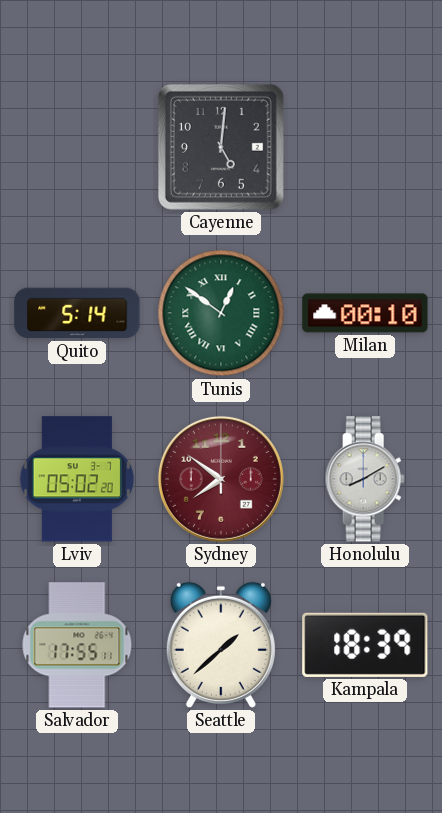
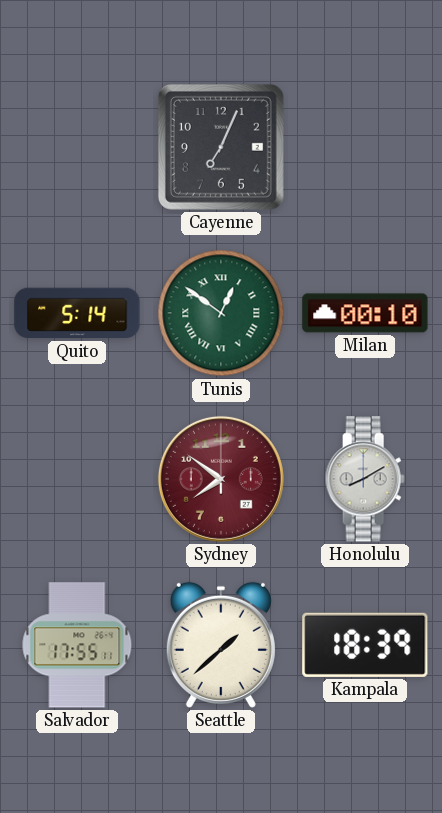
Cayenne: 5:01 -> 7:04
Lviv: 05:02 -> none
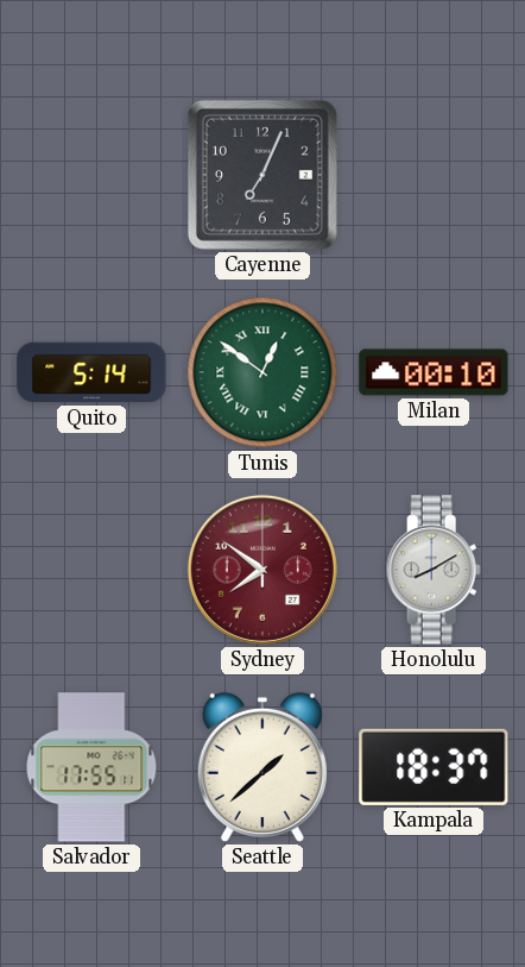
Kampala: 18:39 -> 18:37
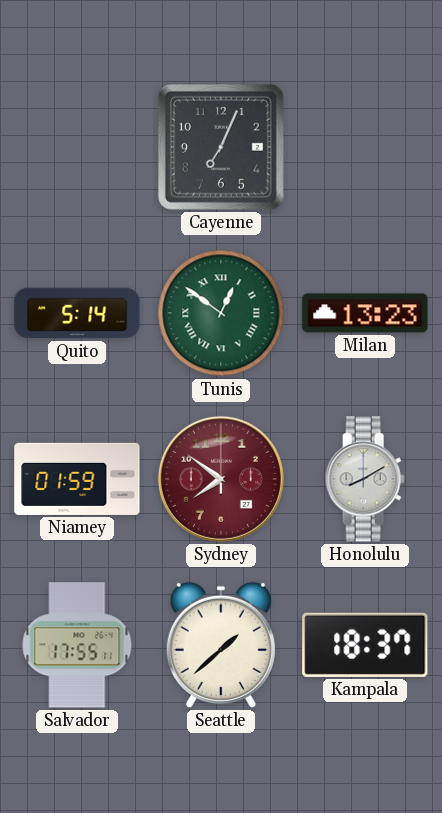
Milan: 00:10 -> 13:23
Niamey: none -> 01:59
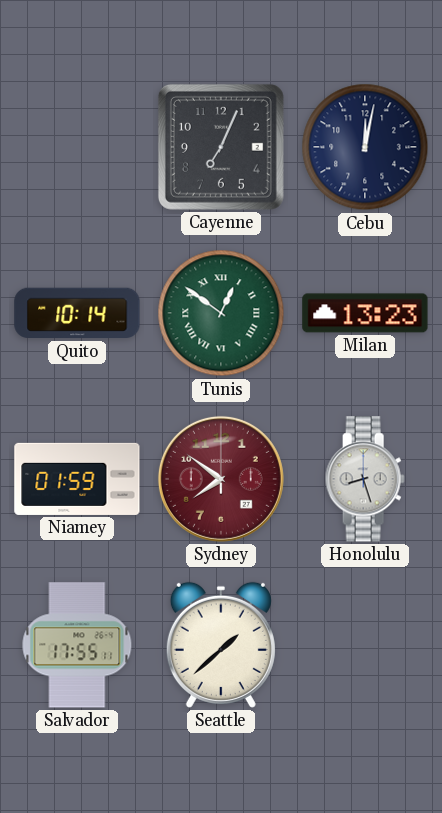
Cebu: none -> 12:02
Quito: 5:14 -> 10:14
Honolulu: 8:10 -> 8:27
Kampala: 18:37 -> none
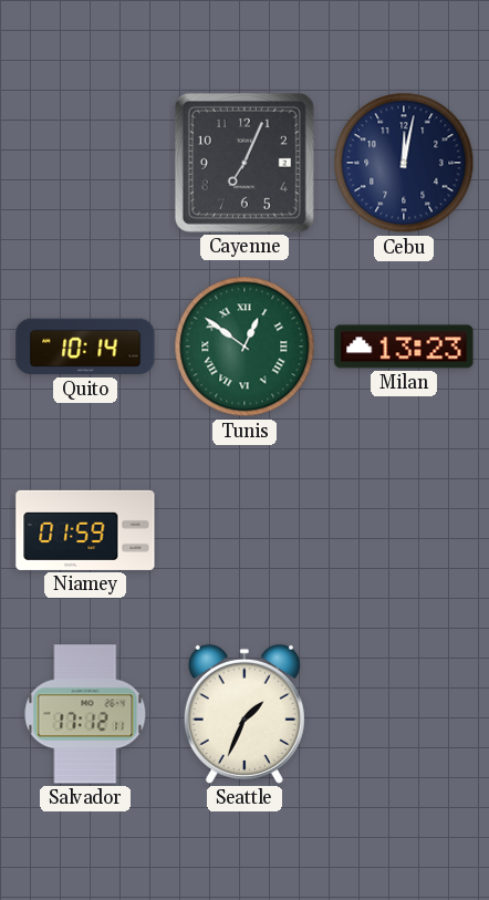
Sydney: 7:51 -> none
Honolulu: 8:27 -> none
Salvador: 17:55 -> 17:12
Seattle: 1:38 -> 1:34
